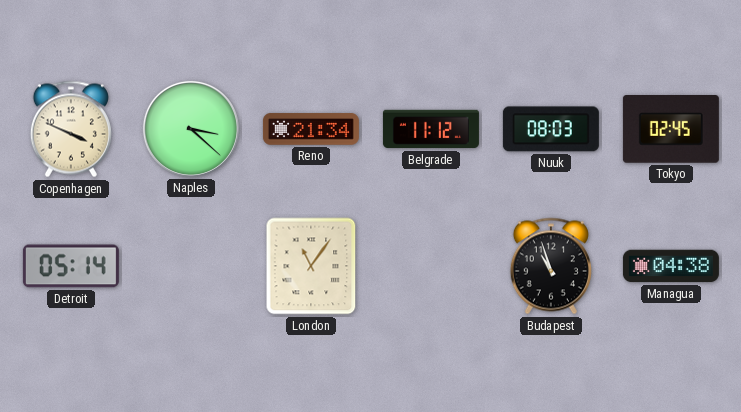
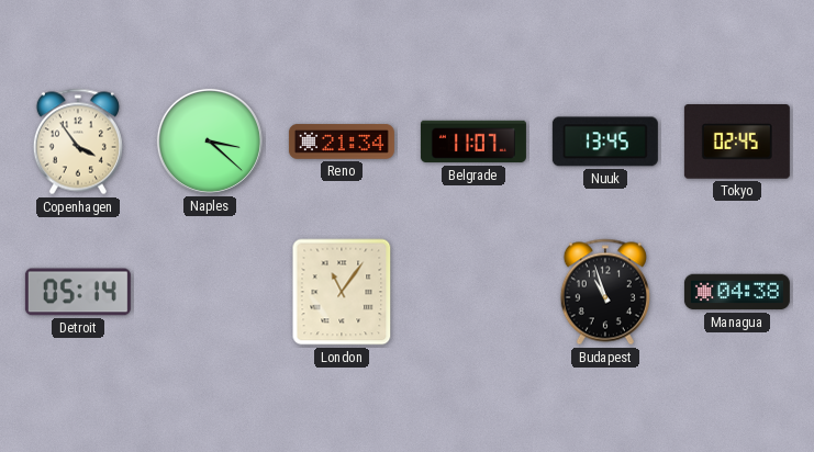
Copenhagen: 3:49 -> 3:54
Belgrade: 11:12 -> 11:07
Nuuk: 08:03 -> 13:45
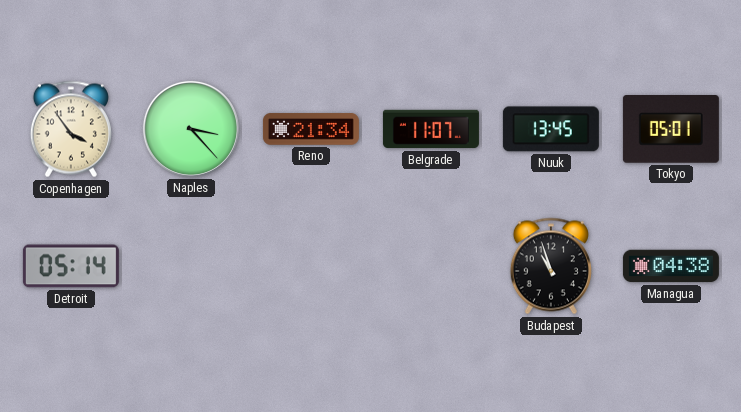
Naples: 3:22 -> 3:23
Tokyo: 02:45 -> 05:01
London: 11:06 -> none
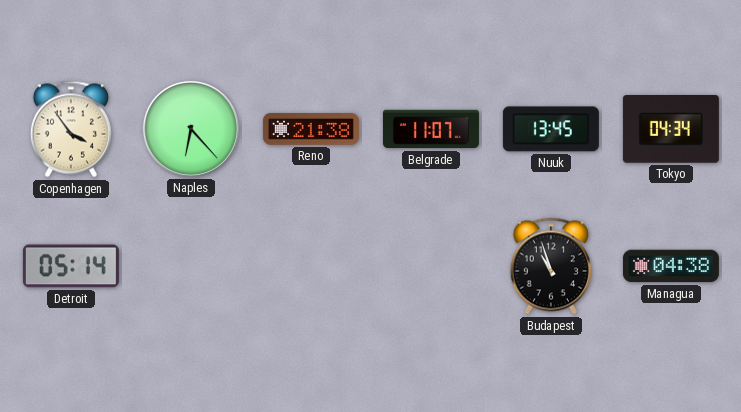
Naples: 3:23 -> 6:23
Reno: 21:34 -> 21:38
Tokyo: 05:01 -> 04:34
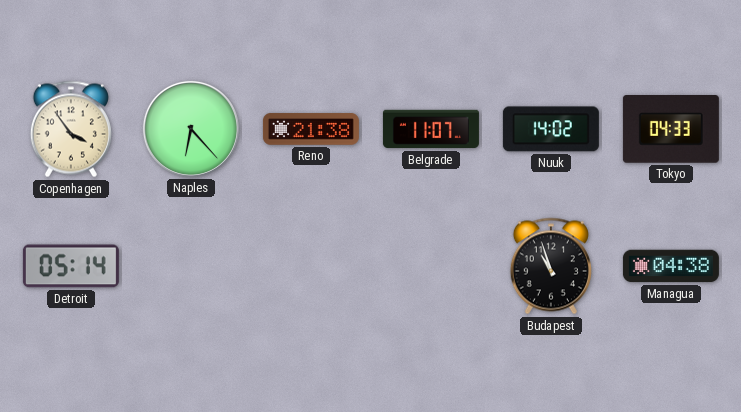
Nuuk: 13:45 -> 14:02
Tokyo: 04:34 -> 04:33
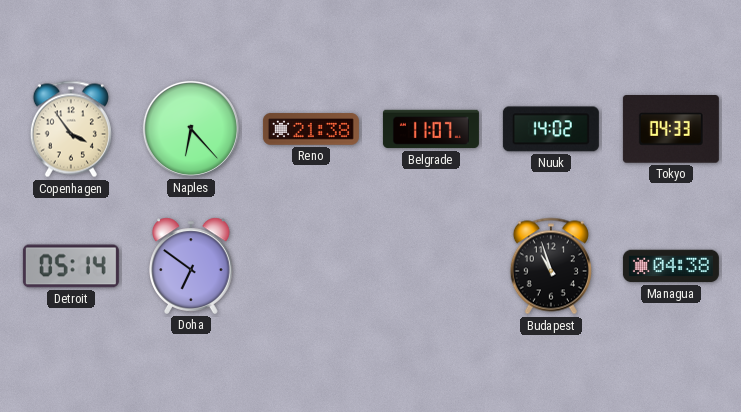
Doha: none -> 6:51
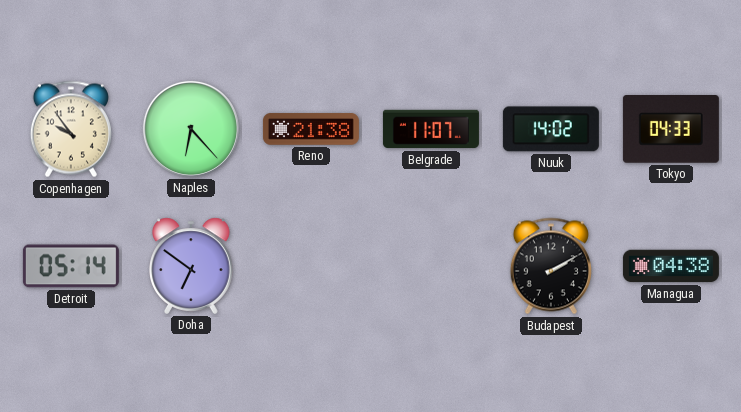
Copenhagen: 3:54 -> 9:54
Budapest: 10:57 -> 2:10
